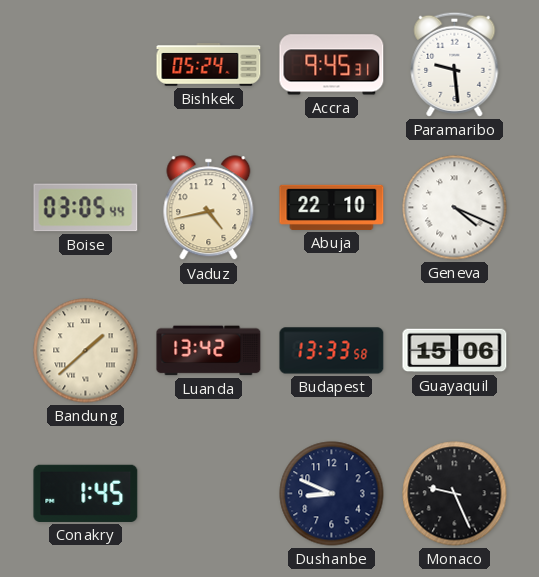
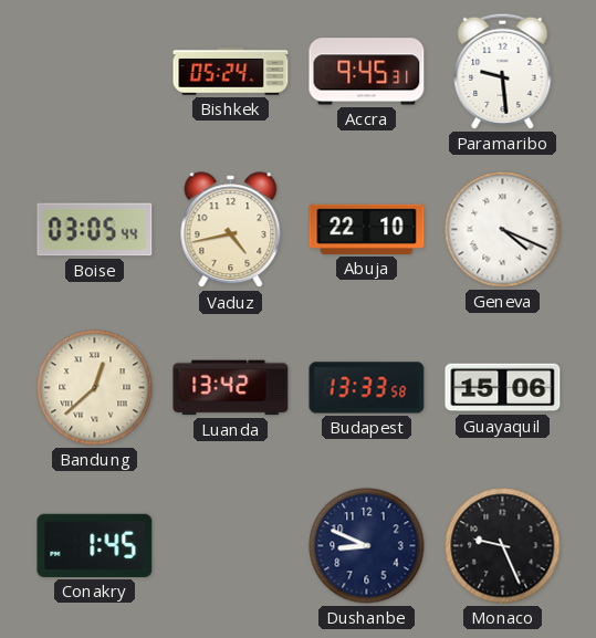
Bandung: 1:38 -> 12:38
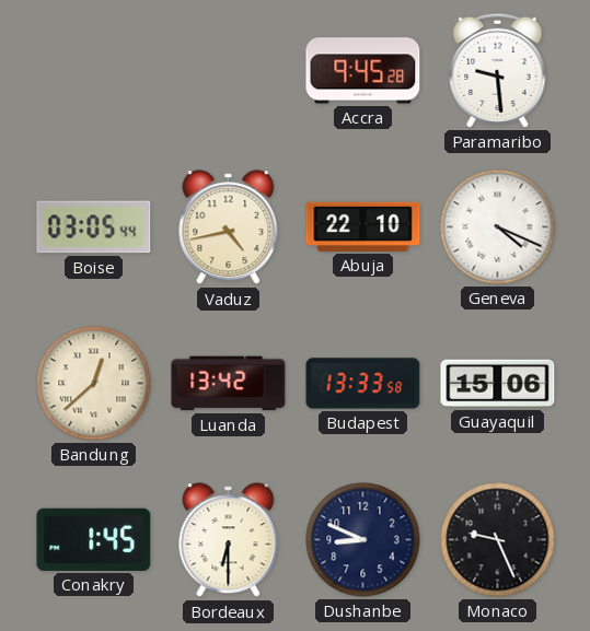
Bishkek: 05:24 -> none
Accra: 9:45:31 -> 9:45:28
Bordeaux: none -> 6:30
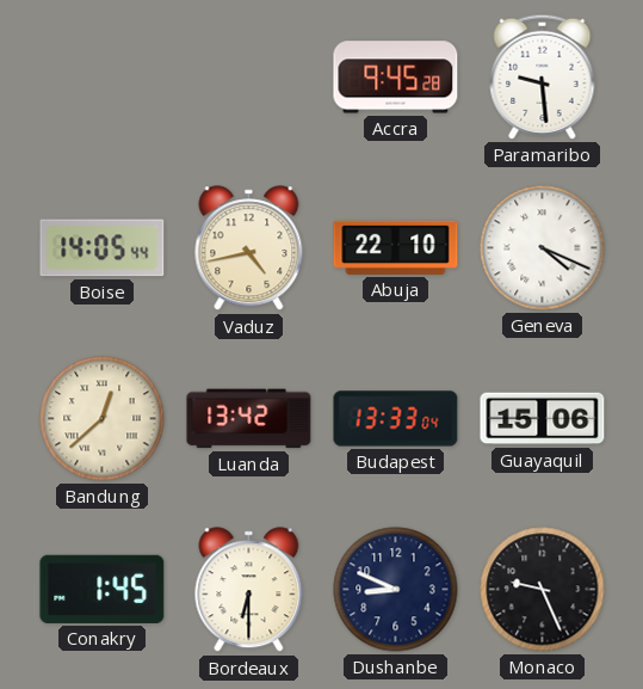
Boise: 03:05 -> 14:05
Budapest: 13:33:58 -> 13:33:04
